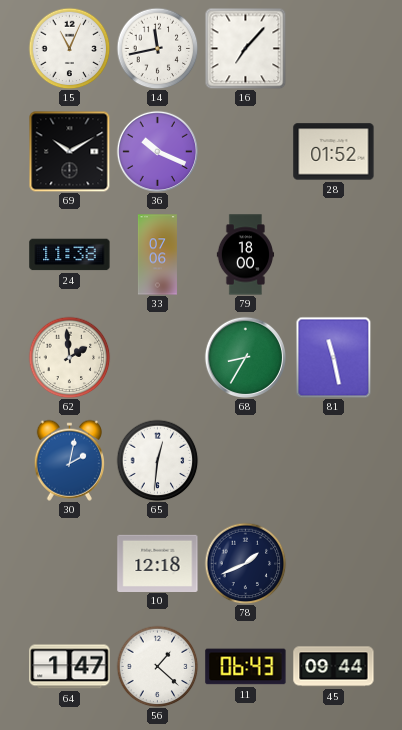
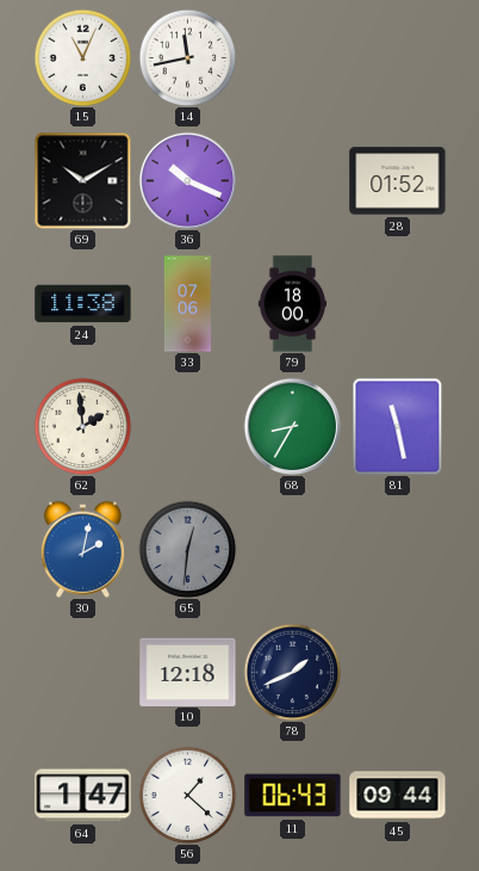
16: 7:07 -> none
65 dial: white -> grey
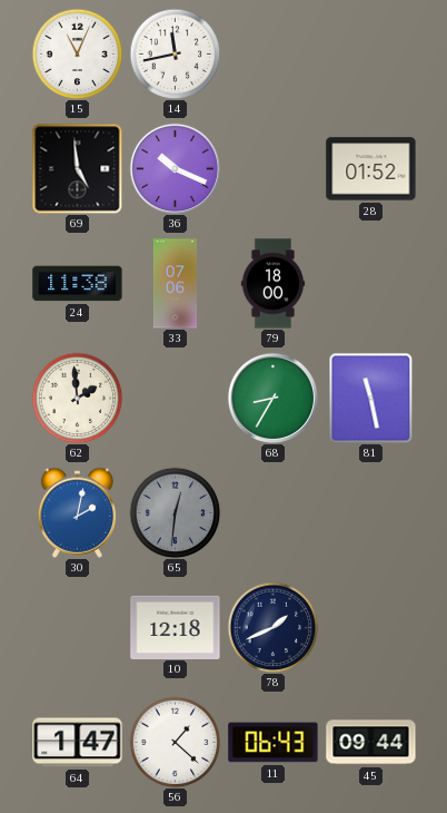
69: 10:10 -> 4:59
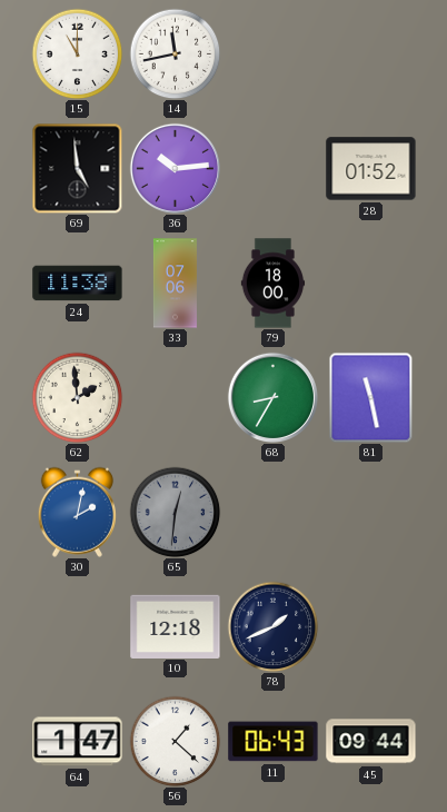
15: 11:04 -> 11:00
36: 10:19 -> 10:14
